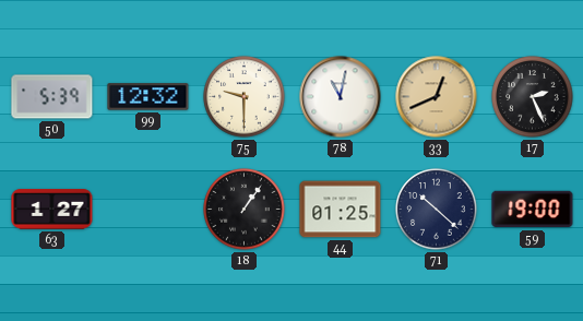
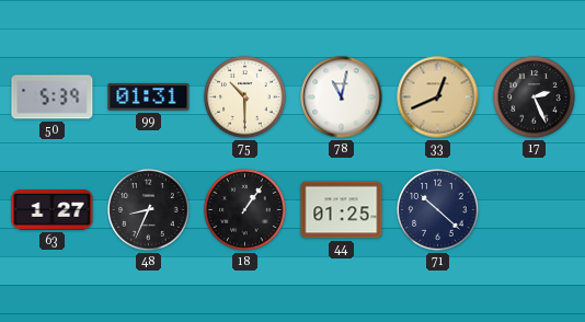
99: 12:32 -> 01:31
75: 9:30 -> 10:30
48: none -> 8:34
59: 19:00 -> none
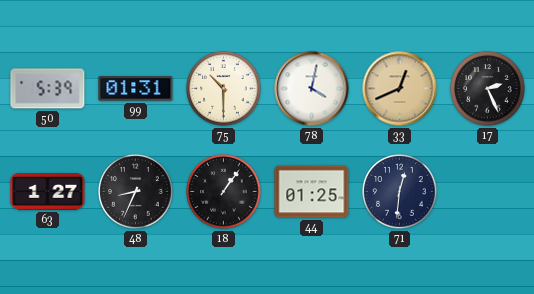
78: 11:02 -> 4:02
71: 10:22 -> 12:31
